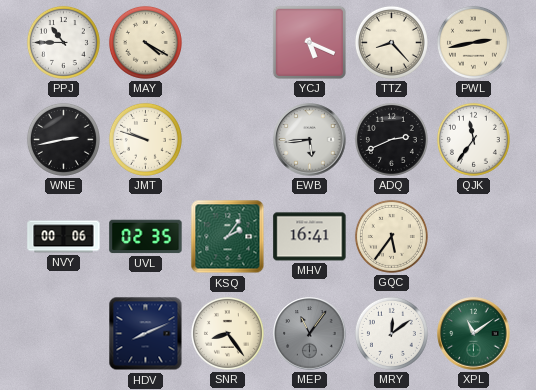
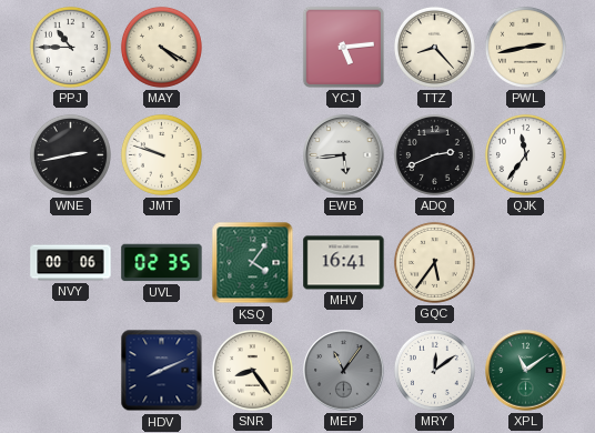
YCJ: 5:19 -> 5:14
KSQ: 2:06 -> 4:06
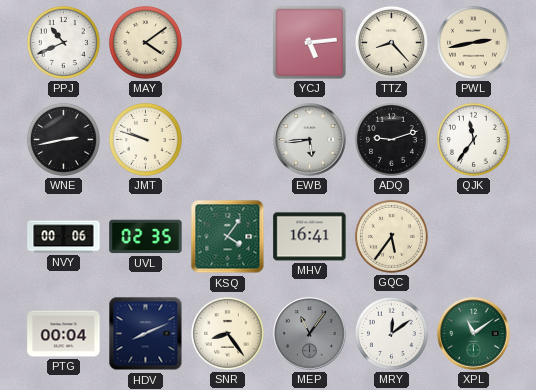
PPJ: 10:45 -> 10:41
MAY: 4:20 -> 4:09
ADQ: 2:41 -> 9:12
PTG: none -> 00:04
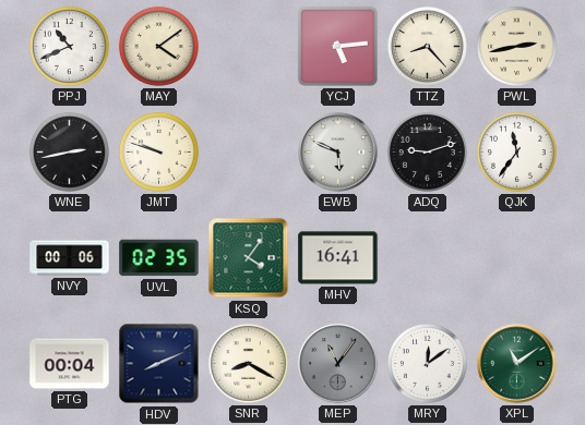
EWB: 5:44 -> 5:49
GQC: 5:36 -> none
SNR: 8:24 -> 8:20
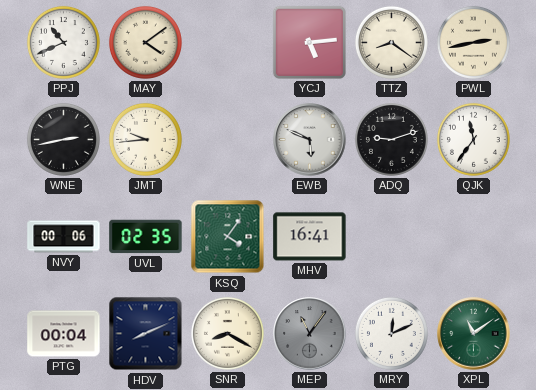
TTZ: 8:23 -> 8:21
JMT: 9:48 -> 9:44
MRY: 12:09 -> 12:11
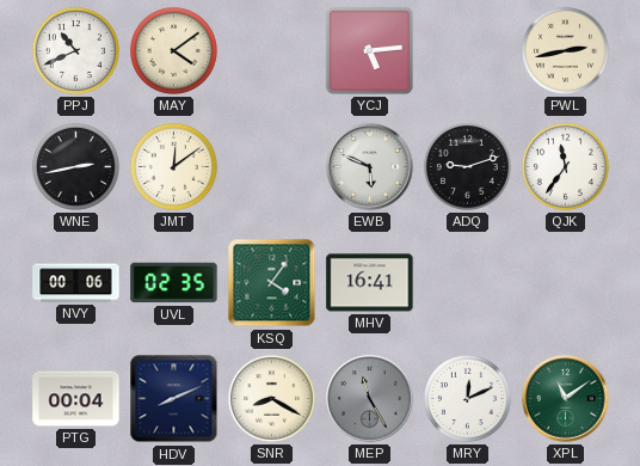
TTZ: 8:21 -> none
JMT: 9:44 -> 12:09
MEP: 11:06 -> 11:25
